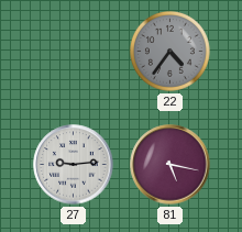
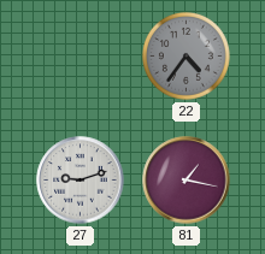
27: 9:14 -> 9:12
81: 5:17 -> 1:17
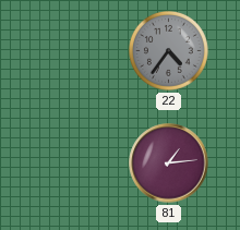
27: 9:12 -> none
81: 1:17 -> 1:14
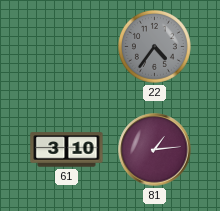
61: none -> 3:10
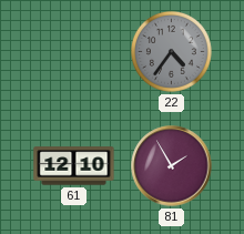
61: 3:10 -> 12:10
81: 1:14 -> 1:55
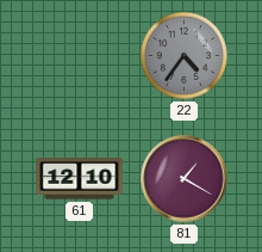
81: 1:55 -> 1:20
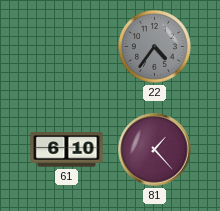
61: 12:10 -> 6:10
81: 1:20 -> 1:23
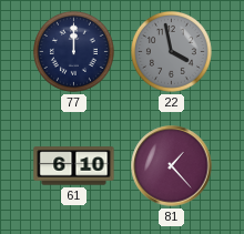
77: none -> 12:00
22: 4:36 -> 3:58
